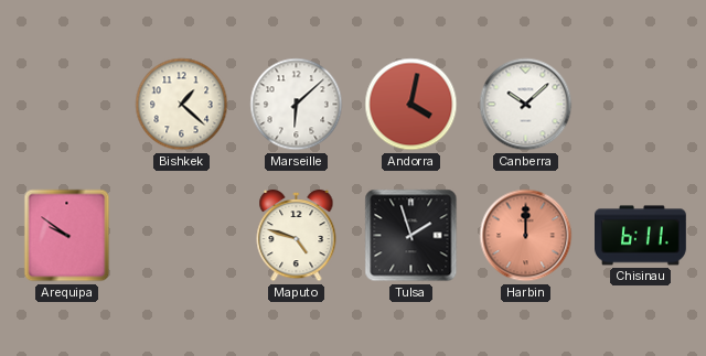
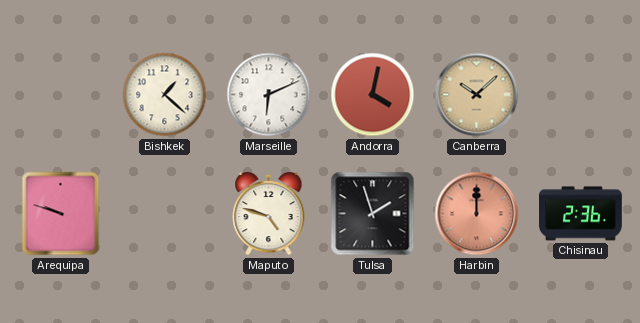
Marseille: 6:08 -> 6:11
Canberra dial: white -> champagne
Arequipa: 9:51 -> 9:48
Chisinau: 6:11 -> 2:36
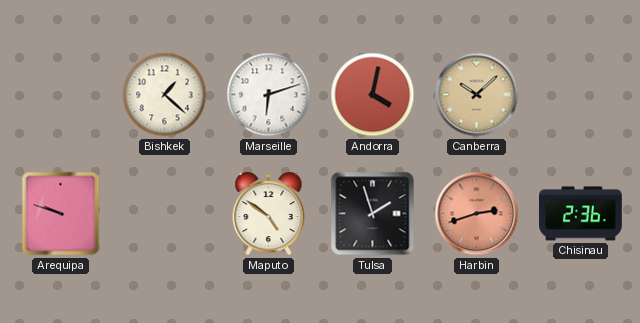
Marseille: 6:11 -> 6:12
Maputo: 4:48 -> 4:51
Harbin: 12:00 -> 2:42
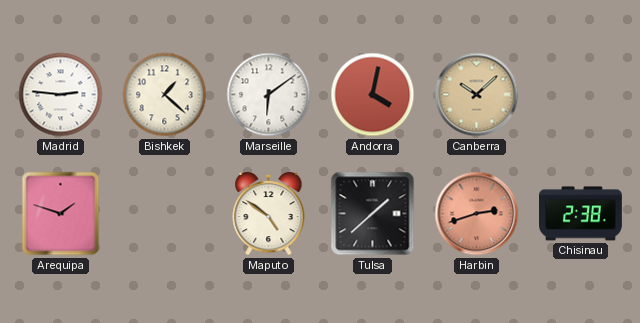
Madrid: none -> 2:46
Marseille: 6:12 -> 6:09
Arequipa: 9:48 -> 1:48
Tulsa: 1:57 -> 1:38
Chisinau: 2:36 -> 2:38
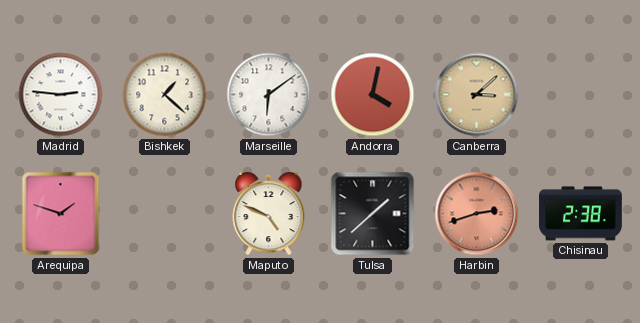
Canberra: 10:08 -> 3:08
Maputo: 4:51 -> 4:49
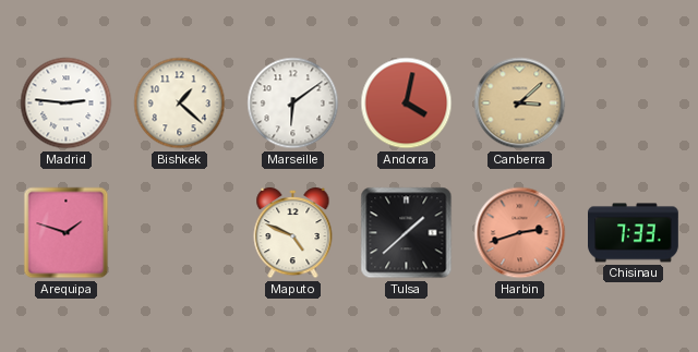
Chisinau: 2:38 -> 7:33
